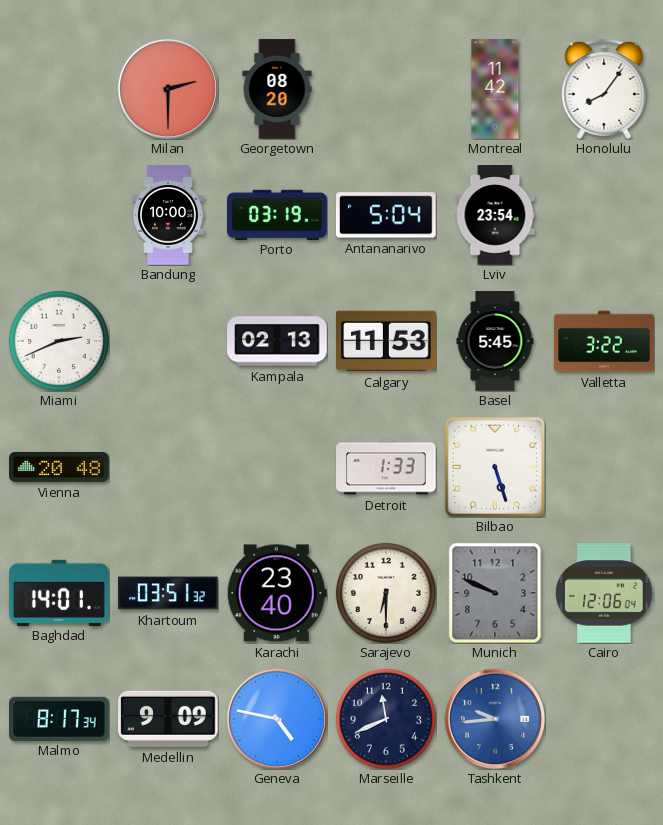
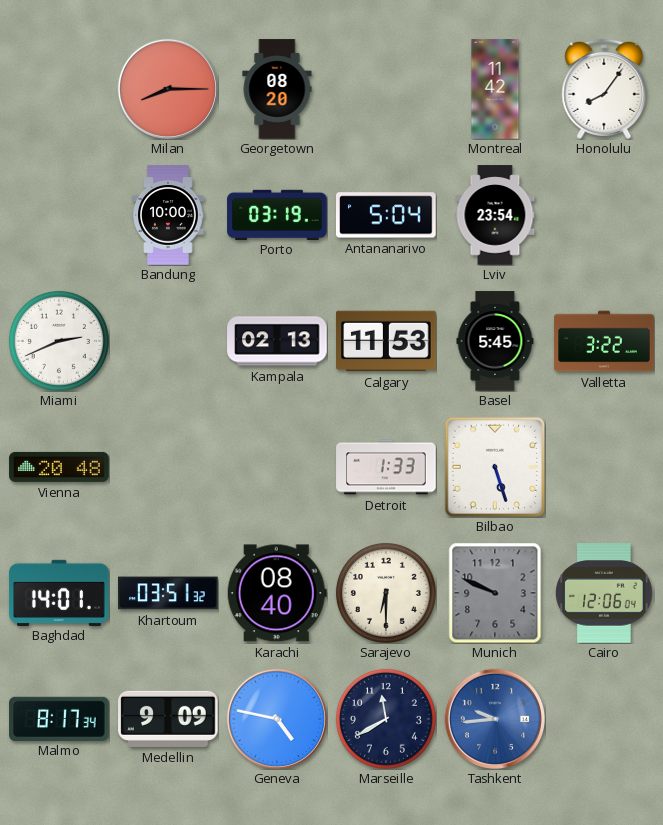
Milan: 2:30 -> 8:15
Karachi: 23:40 -> 08:40
Marseille: 11:41 -> 11:40
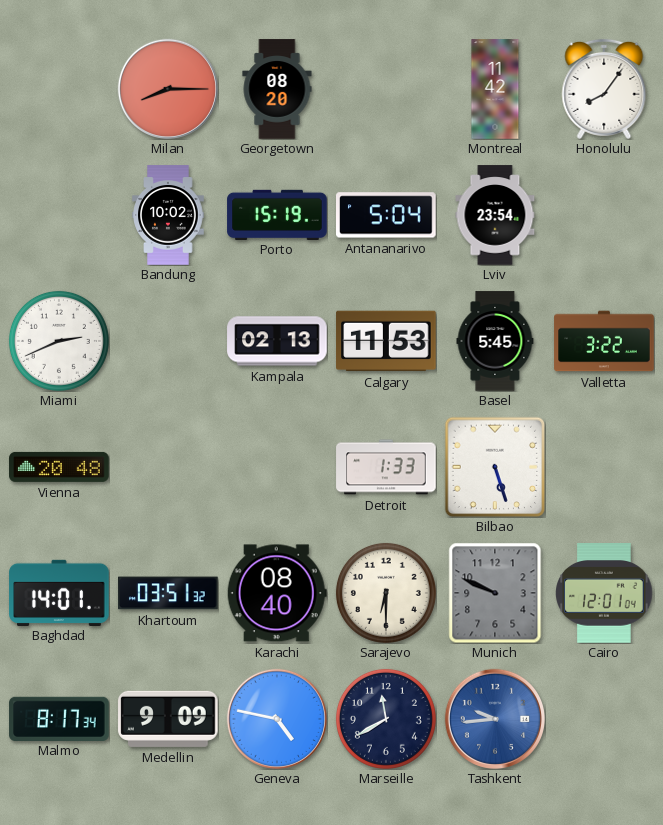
Bandung: 10:00 -> 10:02
Porto: 03:19 -> 15:19
Cairo: 12:06 -> 12:01
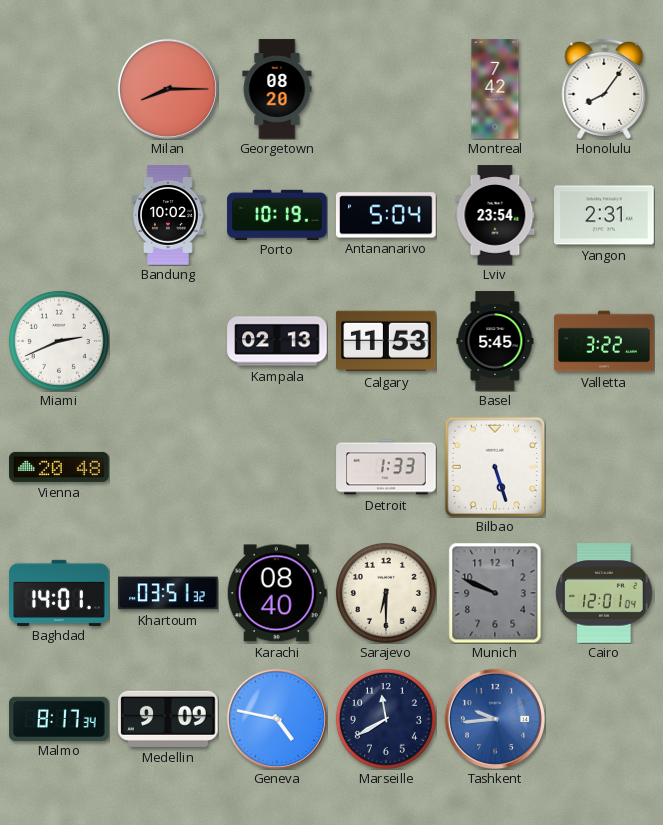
Montreal: 11:42 -> 7:42
Porto: 15:19 -> 10:19
Yangon: none -> 2:31
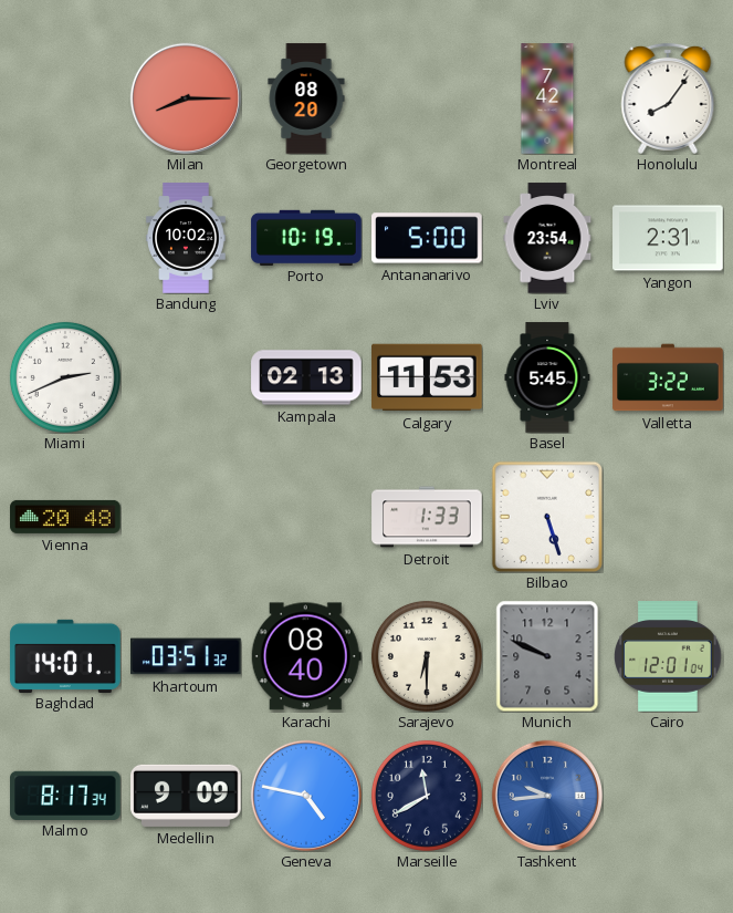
Antananarivo: 5:04 -> 5:00
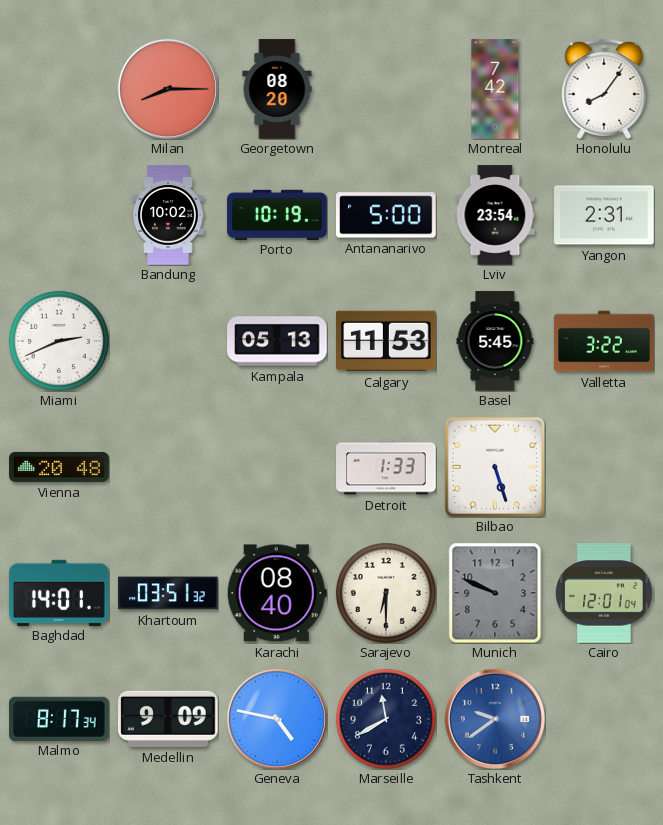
Kampala: 02:13 -> 05:13
Tashkent: 9:44 -> 9:39
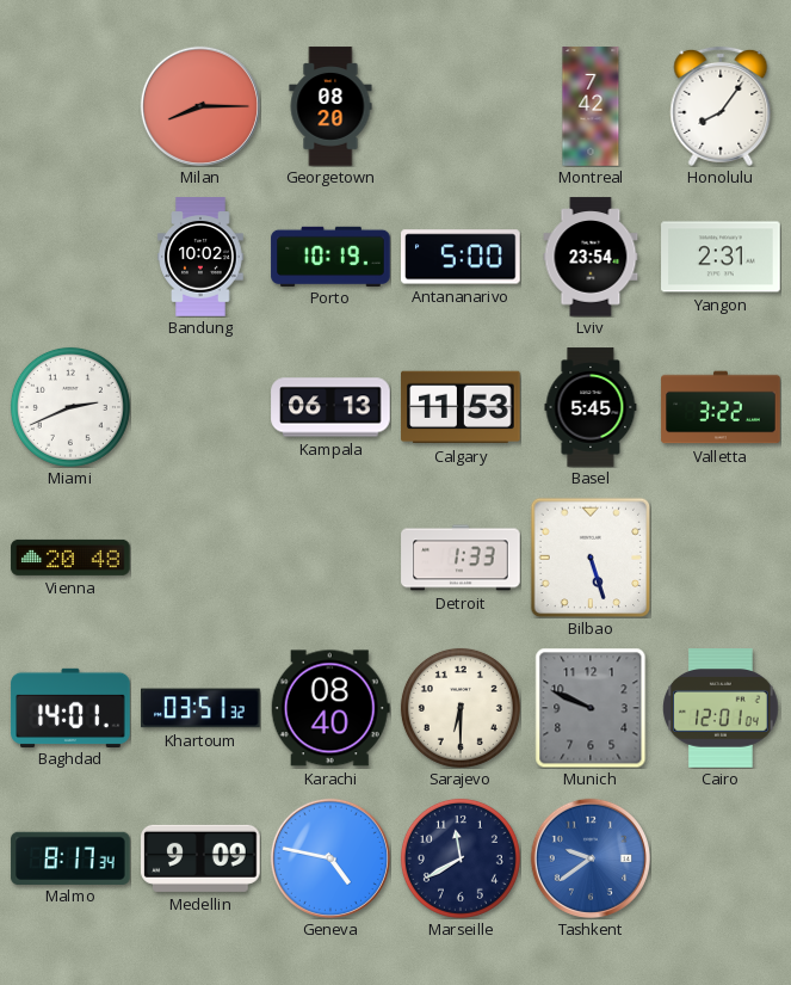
Kampala: 05:13 -> 06:13
